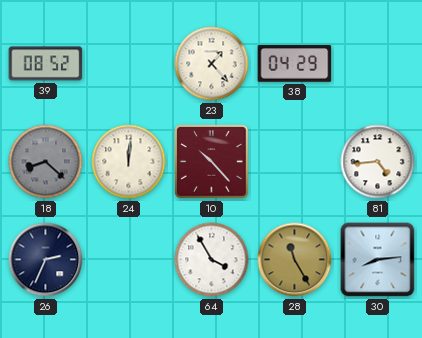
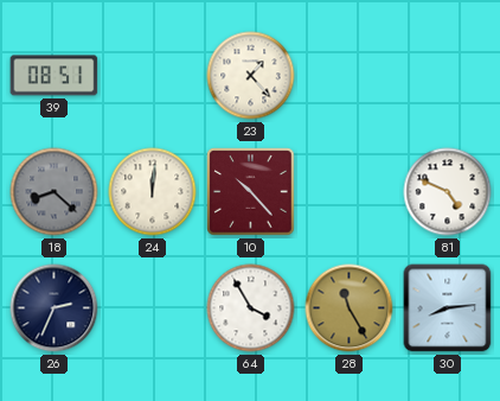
39: 08:52 -> 08:51
38: 04:29 -> none
81: 4:44 -> 4:49
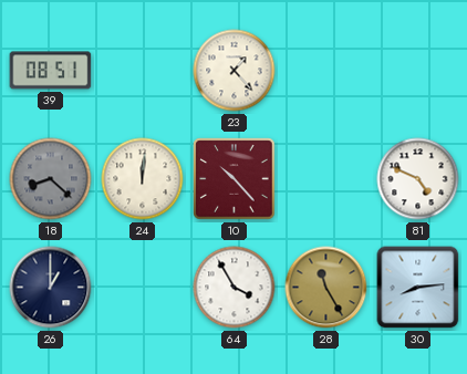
26: 2:34 -> 1:00
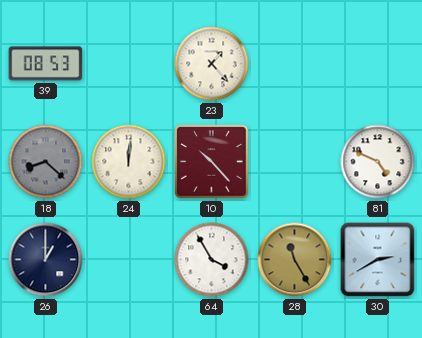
39: 08:51 -> 08:53
30: 8:14 -> 2:40
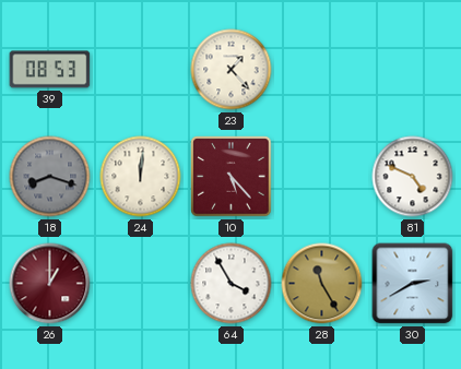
18: 8:22 -> 8:18
10: 10:23 -> 5:23
26 dial: navy -> burgundy
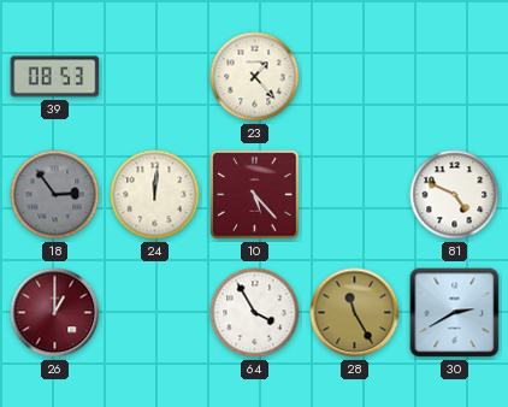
18: 8:18 -> 2:54
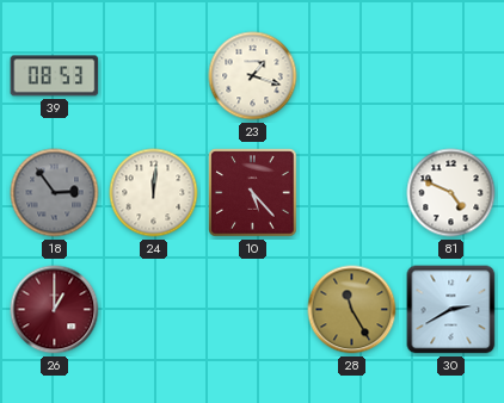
23: 1:23 -> 1:18
64: 3:55 -> none
